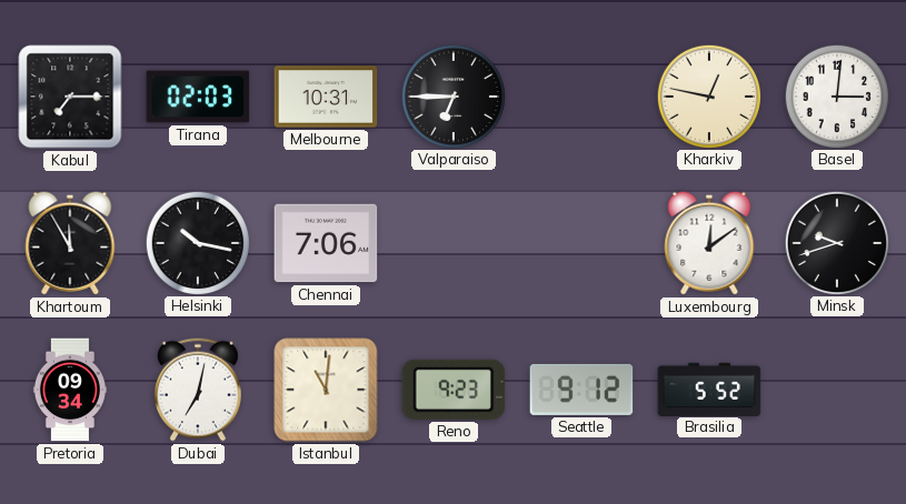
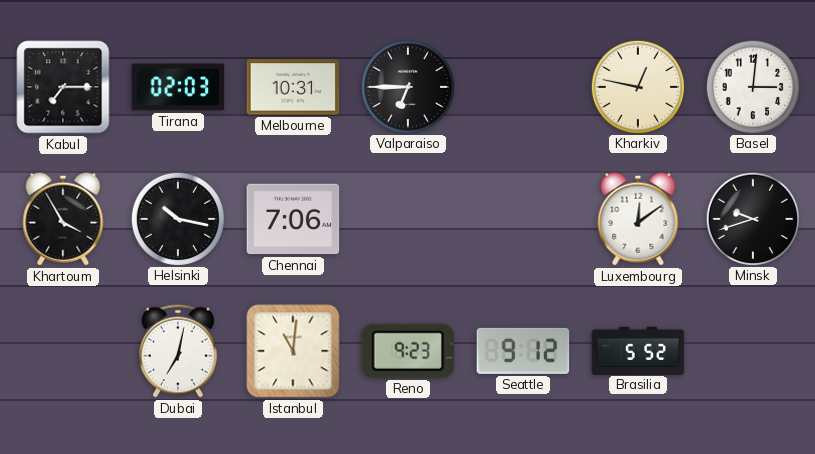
Khartoum: 11:55 -> 3:55
Pretoria: 09:34 -> none
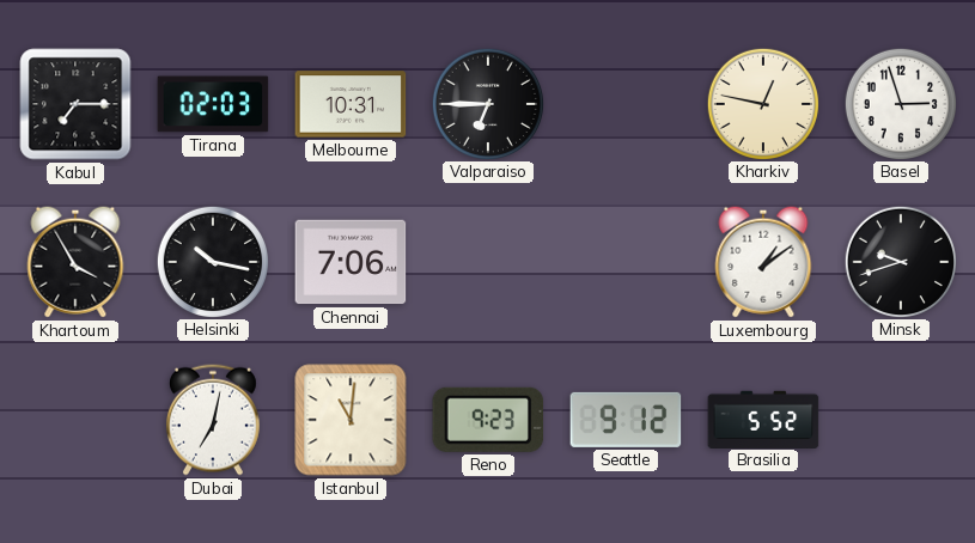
Basel: 3:01 -> 2:57
Luxembourg: 12:09 -> 1:09
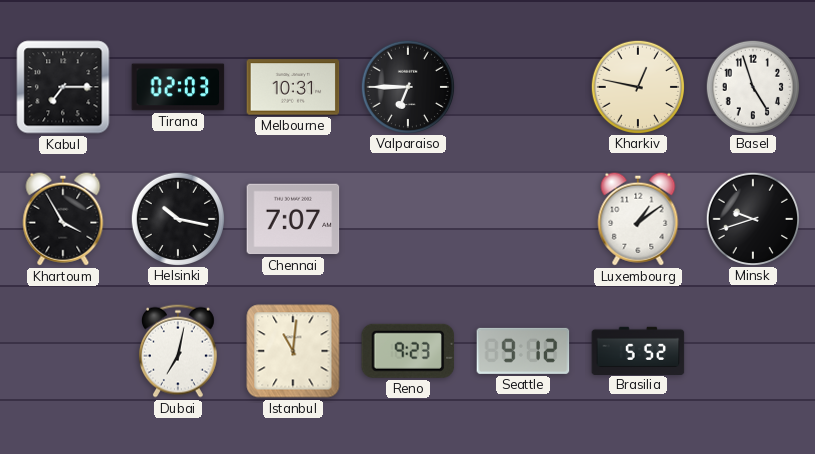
Basel: 2:57 -> 4:57
Chennai: 7:06 -> 7:07
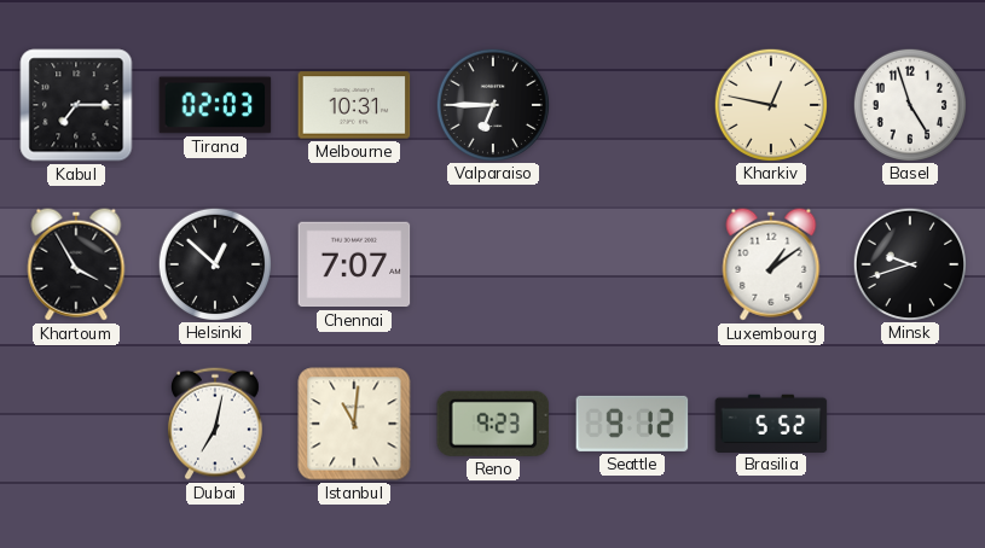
Helsinki: 10:17 -> 12:52
